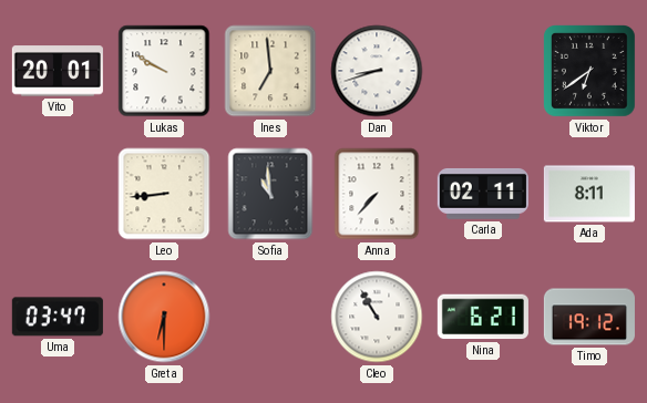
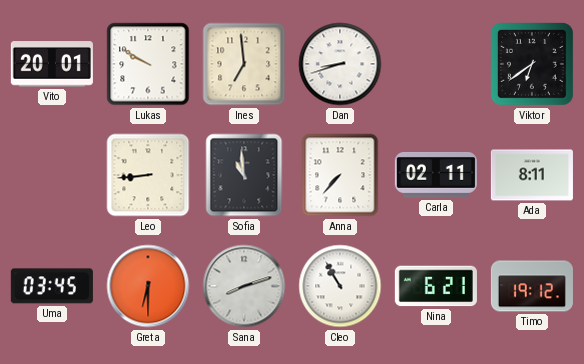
Uma: 03:47 -> 03:45
Sana: none -> 8:12
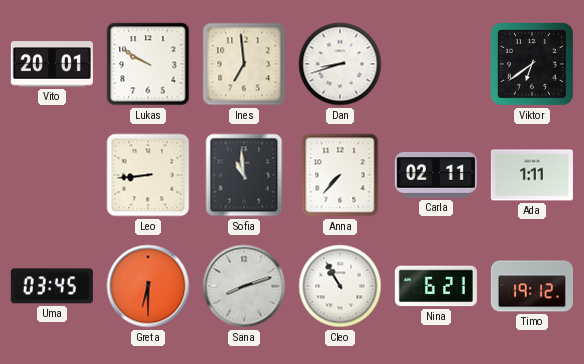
Ada: 8:11 -> 1:11
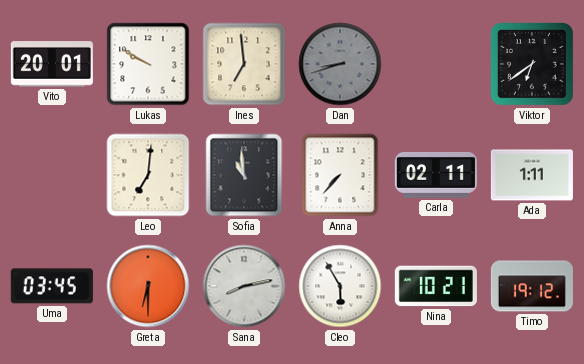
Dan dial: white -> grey
Leo: 8:44 -> 7:01
Sana: 8:12 -> 8:13
Cleo: 10:55 -> 5:55
Nina: 6:21 -> 10:21
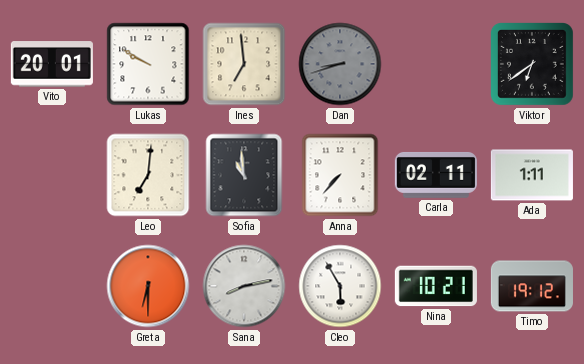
Uma: 03:45 -> none
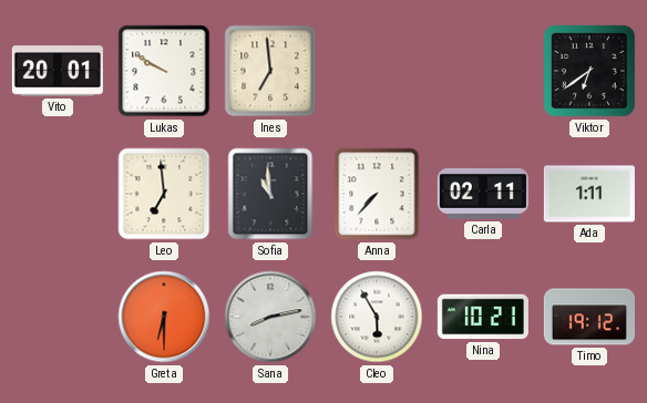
Dan: 8:42 -> none
Leo: 7:01 -> 6:59
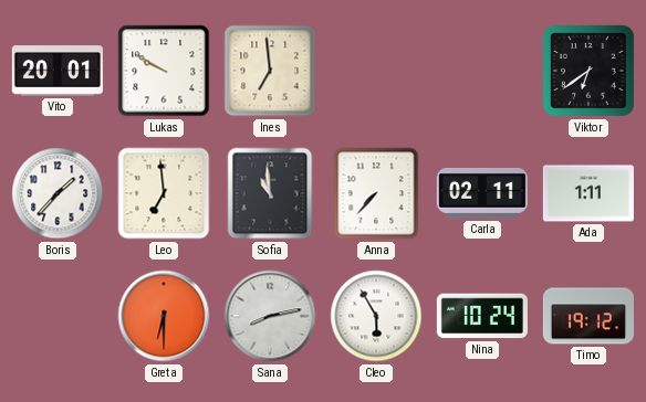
Boris: none -> 1:37
Nina: 10:21 -> 10:24
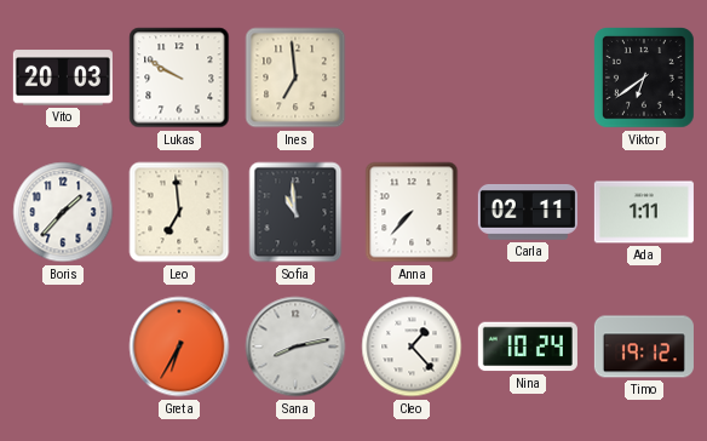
Vito: 20:01 -> 20:03
Greta: 6:30 -> 6:35
Cleo: 5:55 -> 1:23
